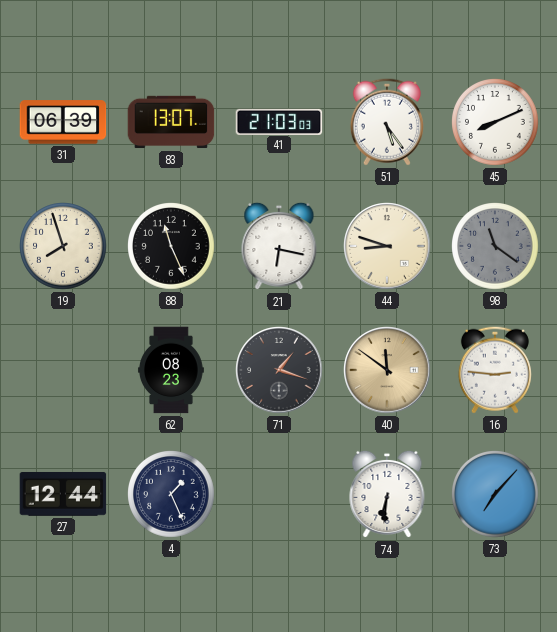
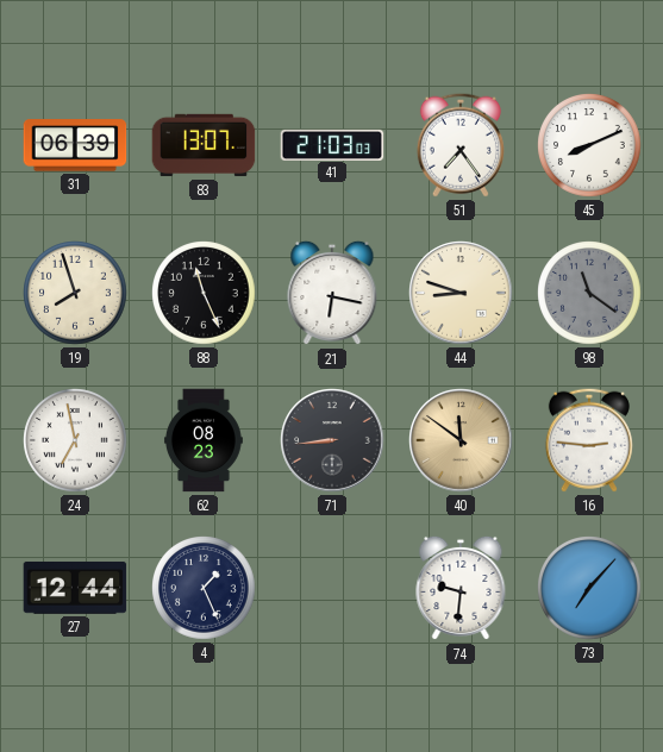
51: 5:24 -> 7:24
24: none -> 6:58
71: 1:18 -> 8:44
74: 6:31 -> 9:31
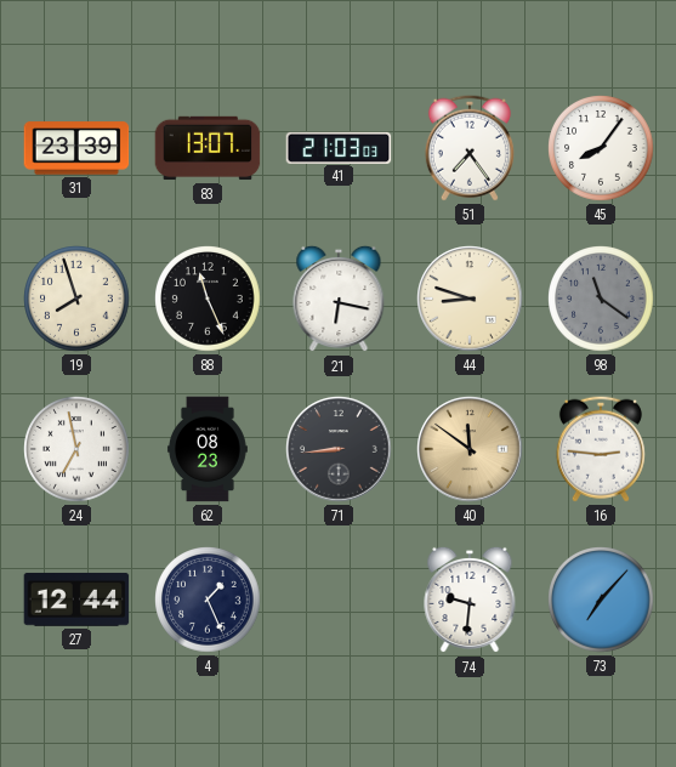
31: 06:39 -> 23:39
45: 8:11 -> 8:06
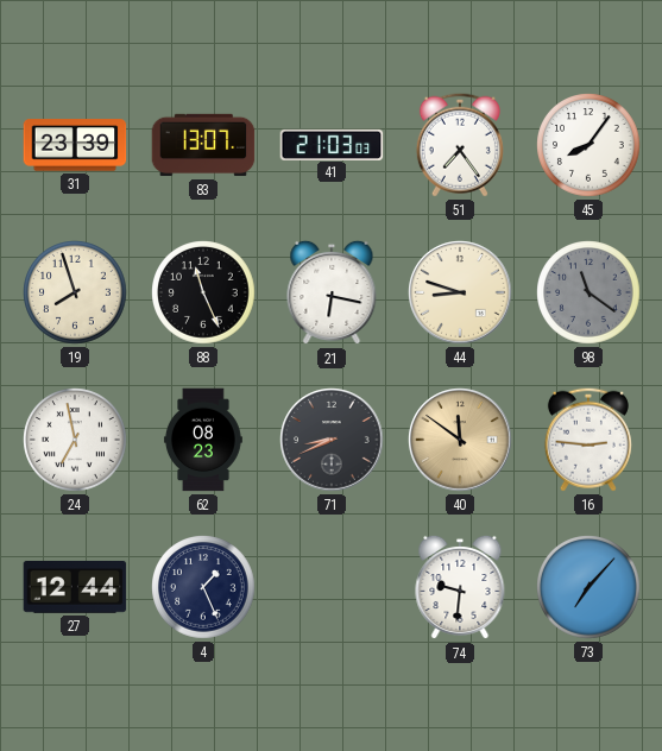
71: 8:44 -> 8:41
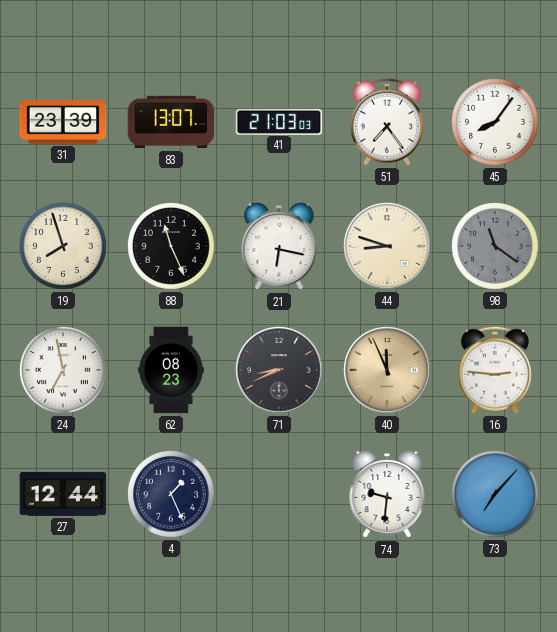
40: 11:51 -> 11:56
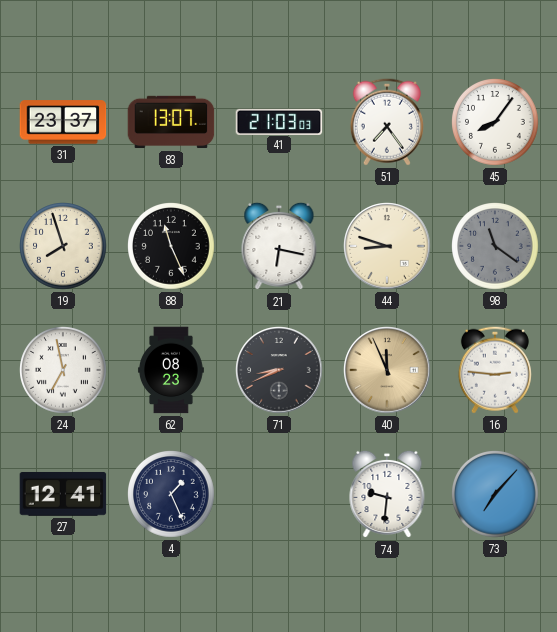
31: 23:39 -> 23:37
27: 12:44 -> 12:41
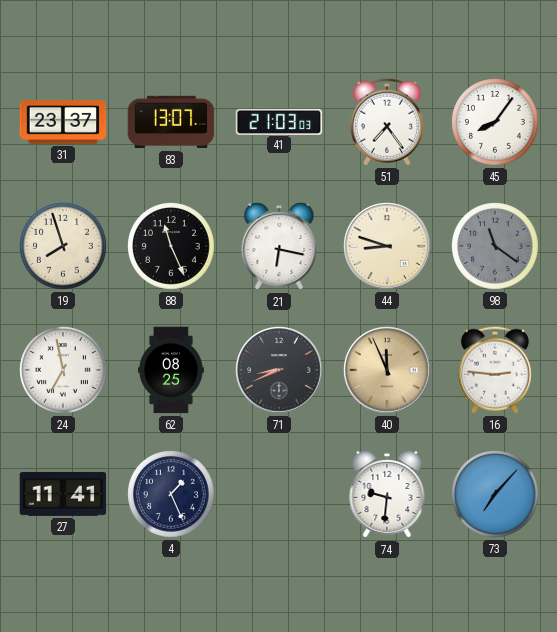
62: 08:23 -> 08:25
27: 12:41 -> 11:41
